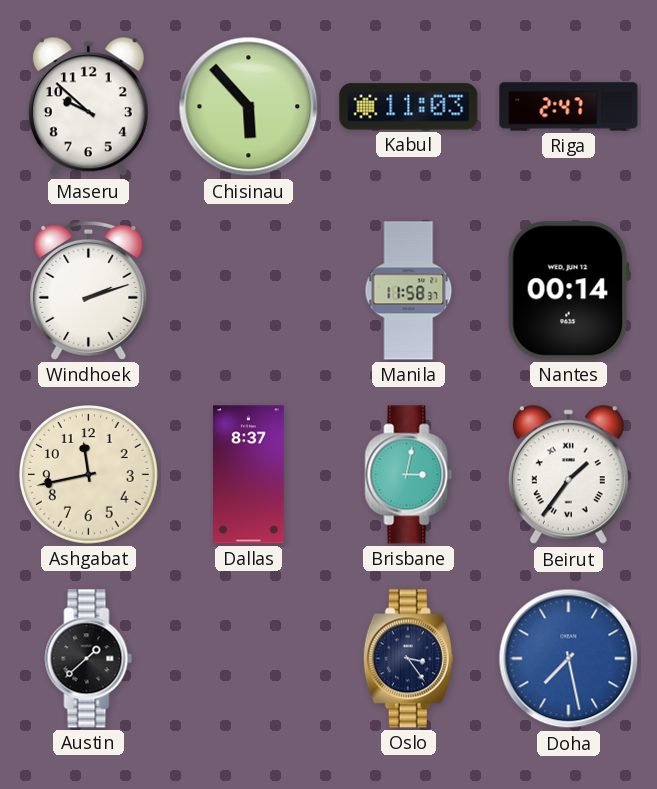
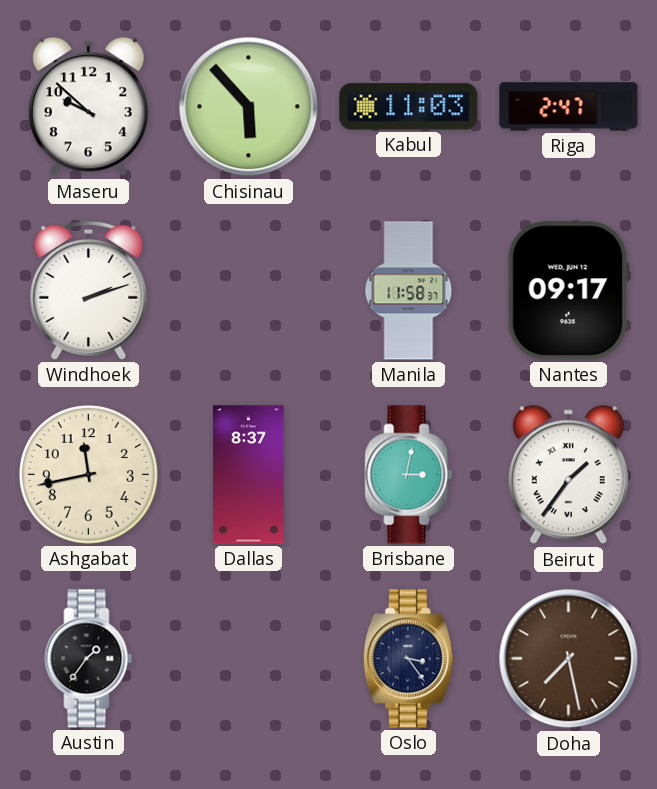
Nantes: 00:14 -> 09:17
Austin: 1:38 -> 1:36
Doha dial: blue -> brown
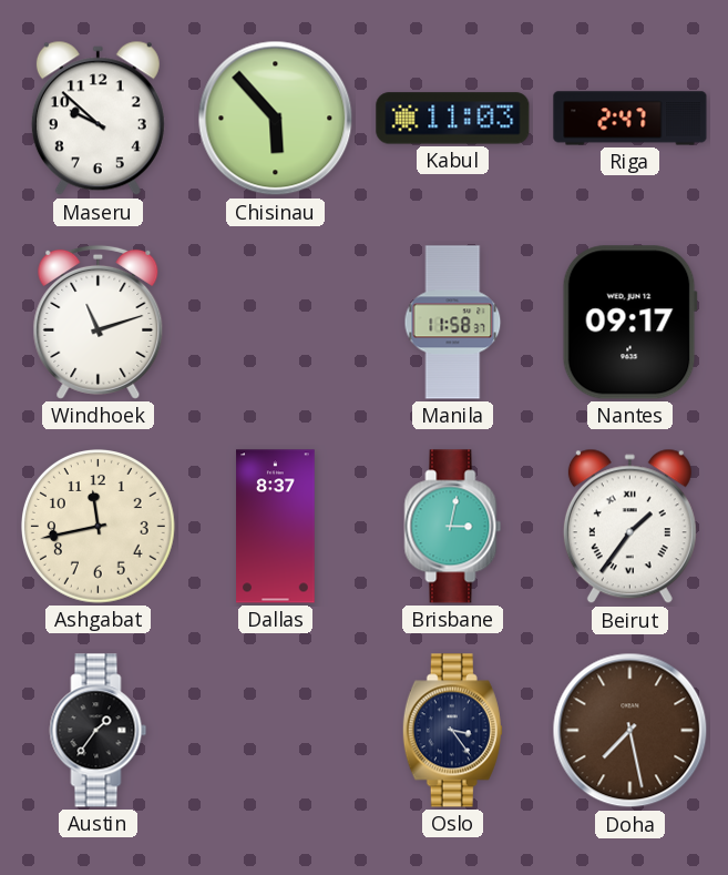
Windhoek: 2:12 -> 11:12
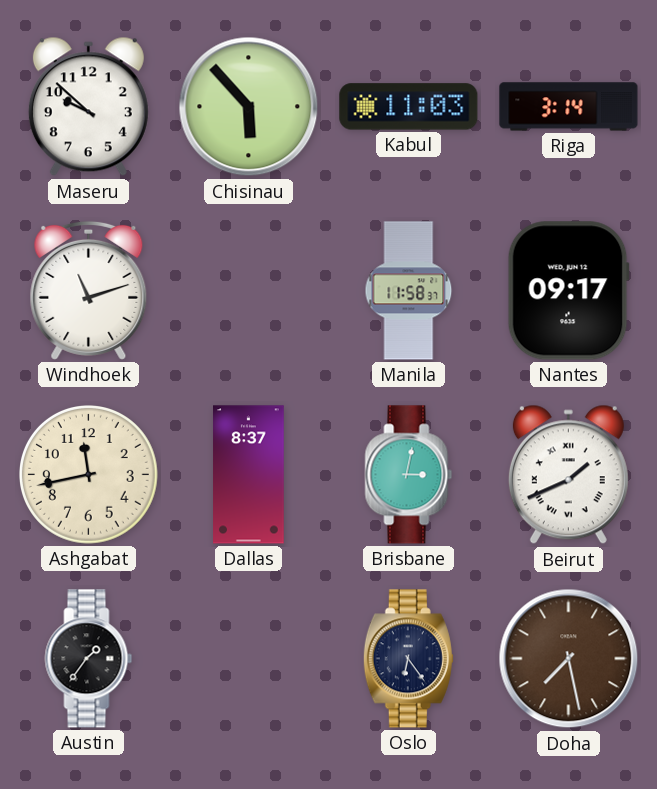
Riga: 2:47 -> 3:14
Beirut: 1:36 -> 1:41
Oslo: 3:24 -> 6:24
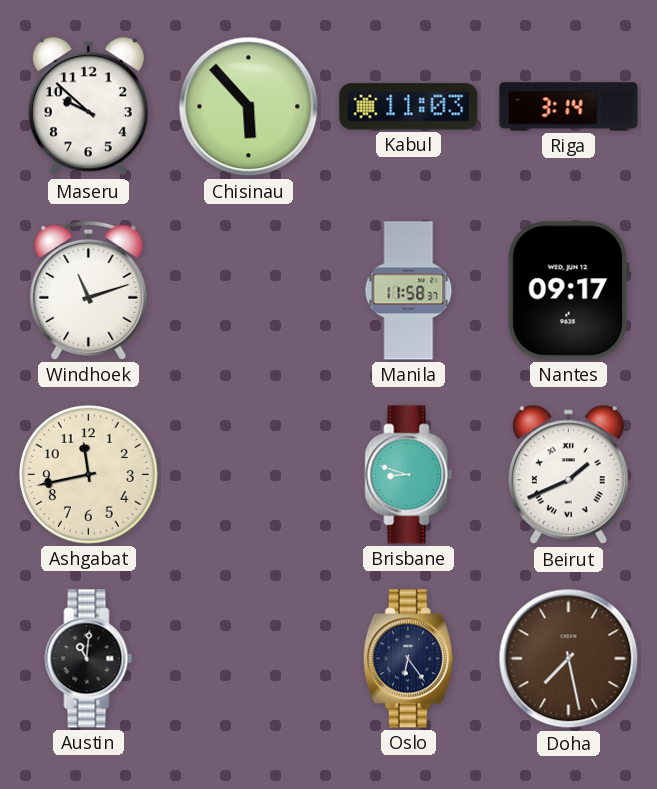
Dallas: 8:37 -> none
Brisbane: 3:02 -> 8:48
Austin: 1:36 -> 11:01
